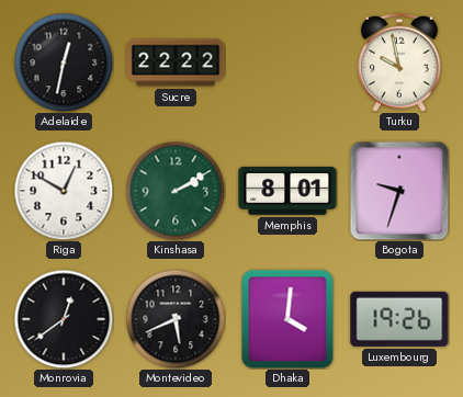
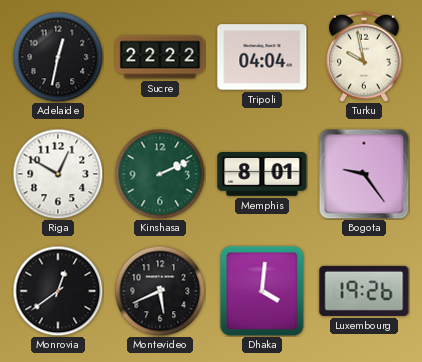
Tripoli: none -> 04:04
Kinshasa: 2:10 -> 2:11
Bogota: 9:33 -> 9:24
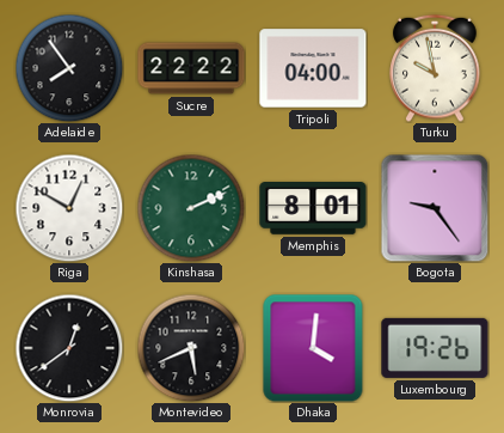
Adelaide: 12:32 -> 7:54
Tripoli: 04:04 -> 04:00
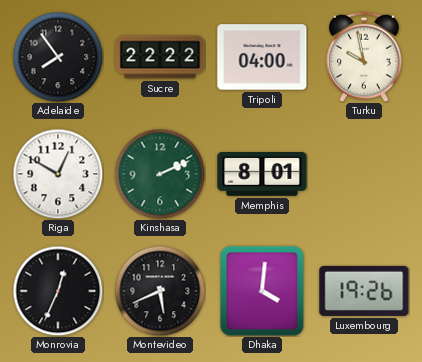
Bogota: 9:24 -> none
Monrovia: 12:39 -> 12:34
